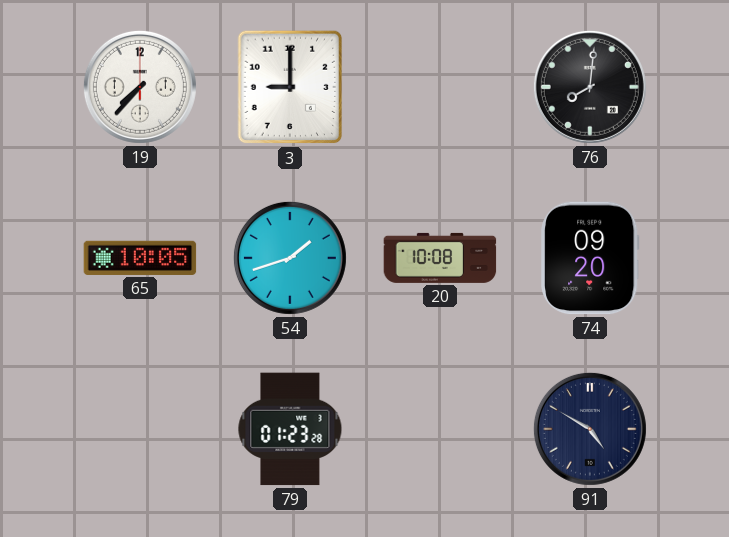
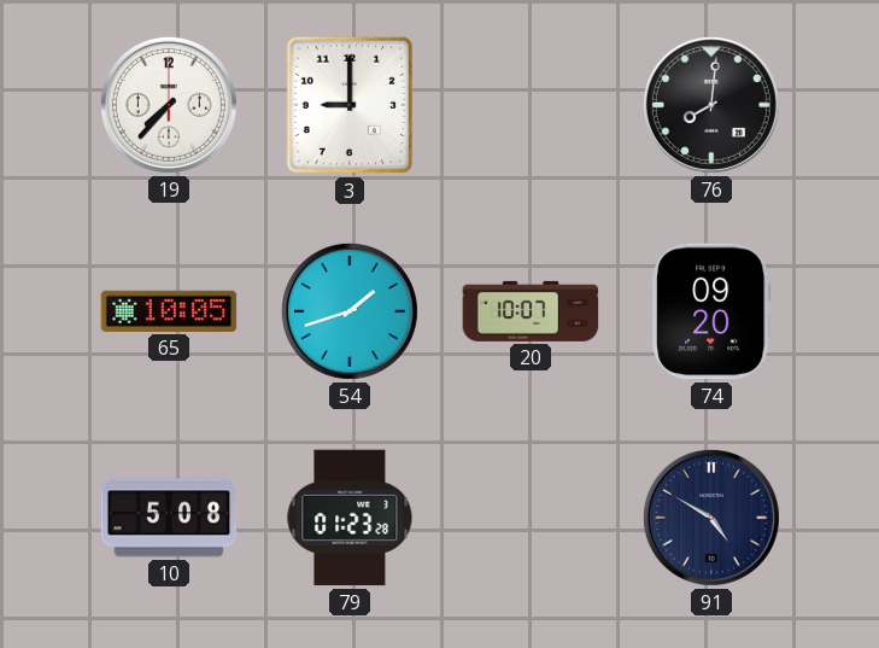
20: 10:08 -> 10:07
10: none -> 5:08
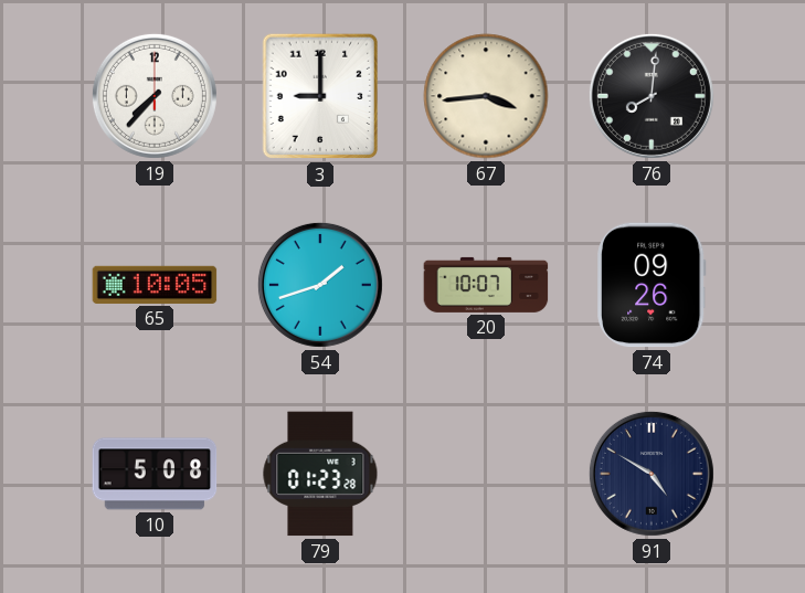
67: none -> 3:44
74: 09:20 -> 09:26
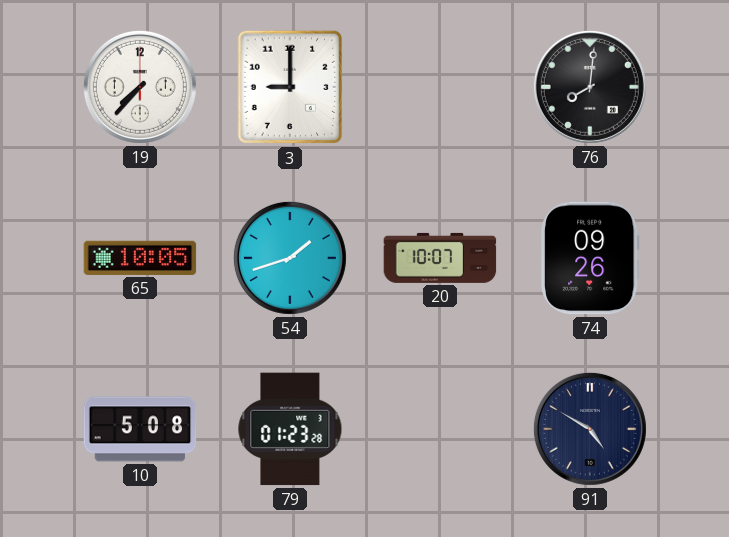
67: 3:44 -> none
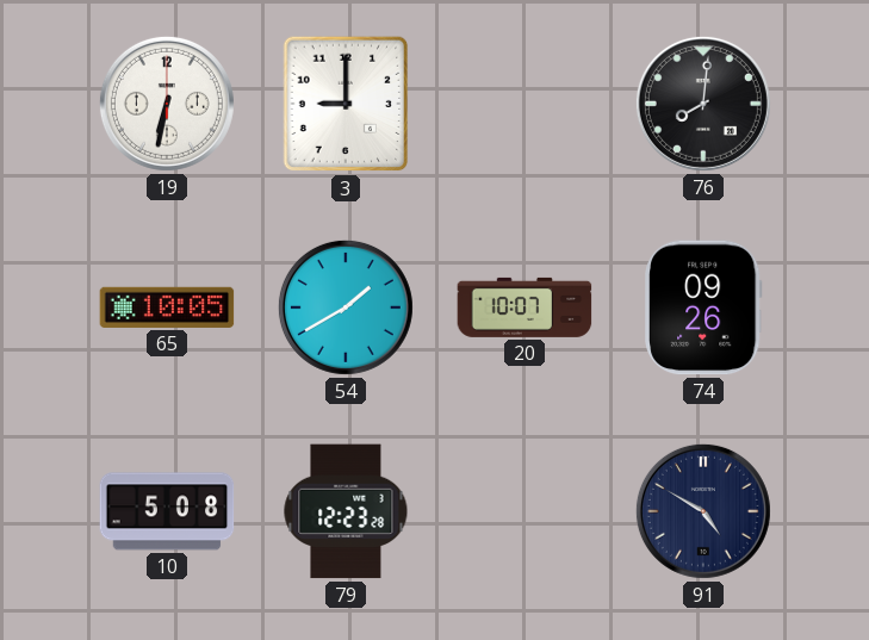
19: 7:37 -> 6:32
54: 1:42 -> 1:40
79: 01:23 -> 12:23
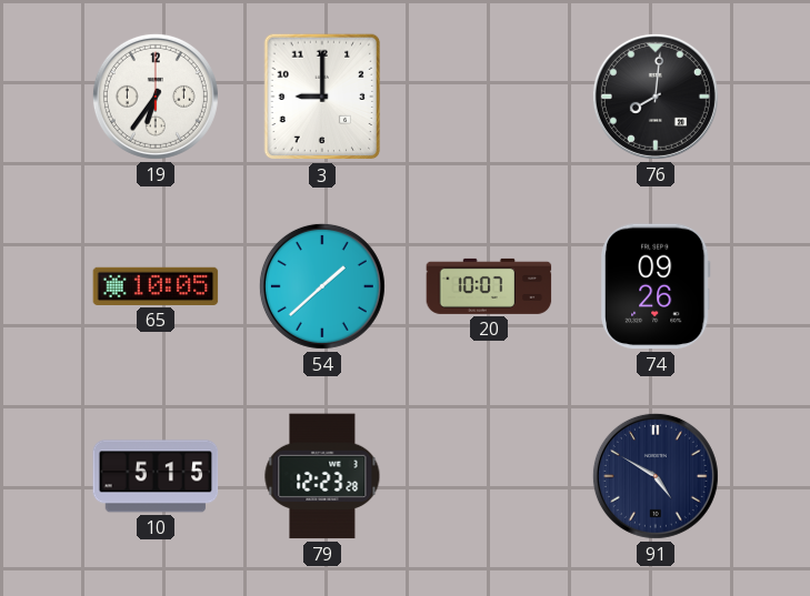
19: 6:32 -> 6:36
54: 1:40 -> 1:38
10: 5:08 -> 5:15
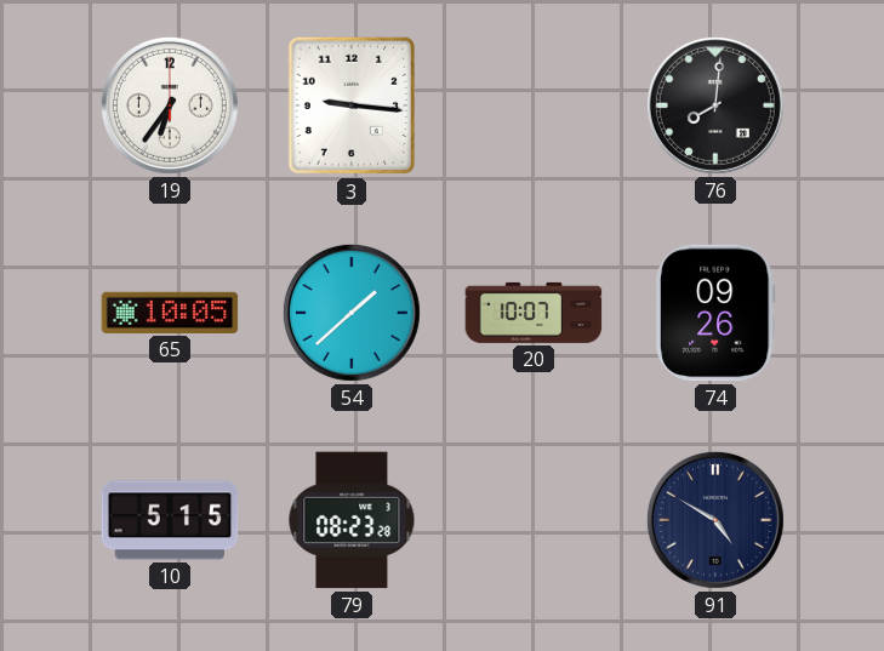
3: 9:00 -> 9:16
79: 12:23 -> 08:23
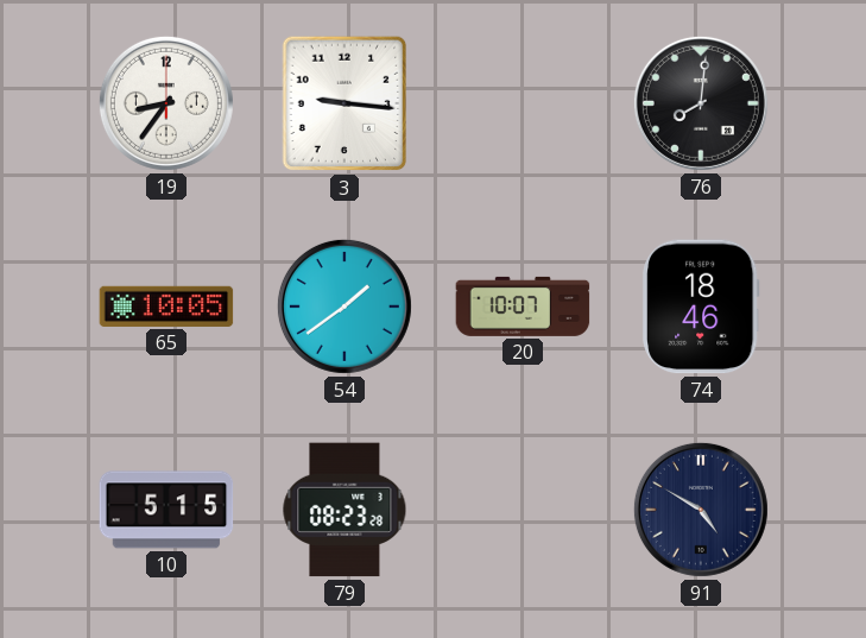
19: 6:36 -> 8:36
54: 1:38 -> 1:39
74: 09:26 -> 18:46
